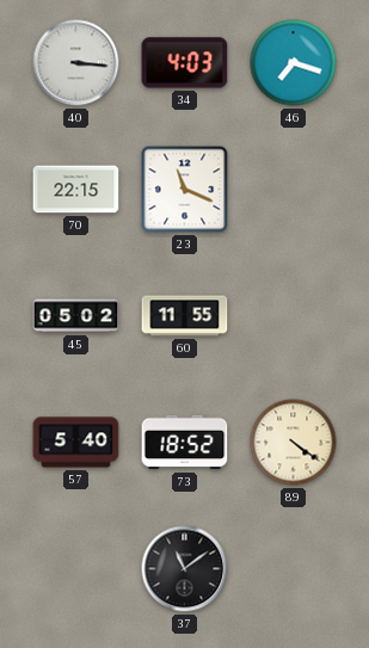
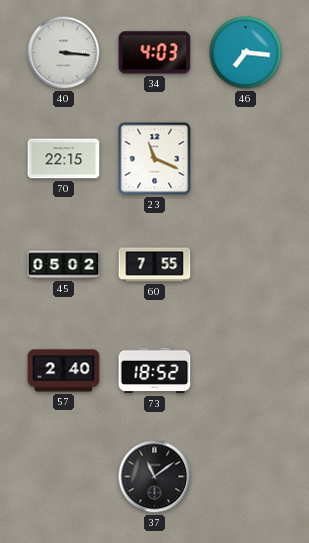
46: 7:18 -> 7:16
60: 11:55 -> 7:55
57: 5:40 -> 2:40
89: 4:21 -> none
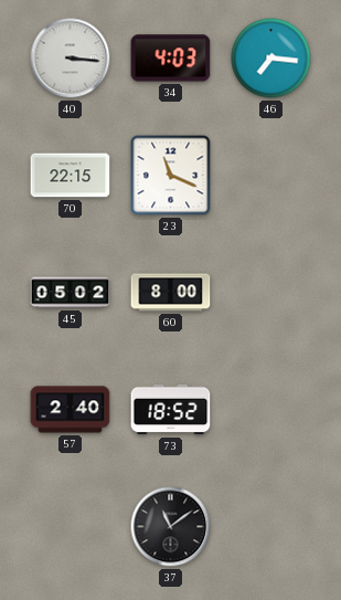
60: 7:55 -> 8:00
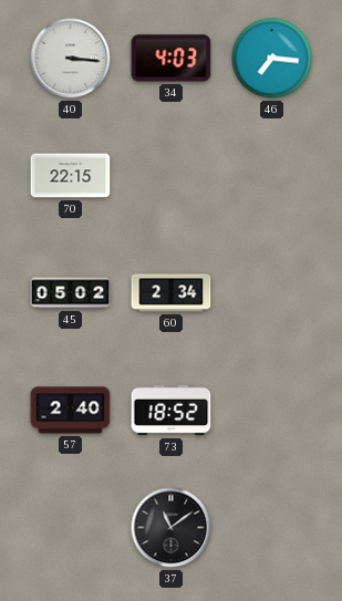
23: 11:19 -> none
60: 8:00 -> 2:34
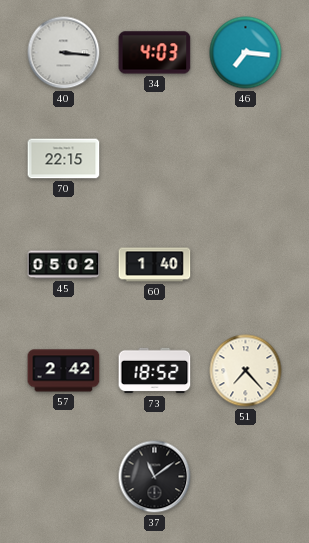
60: 2:34 -> 1:40
57: 2:40 -> 2:42
51: none -> 7:23
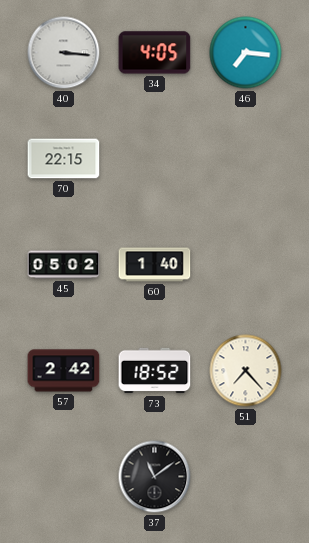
34: 4:03 -> 4:05
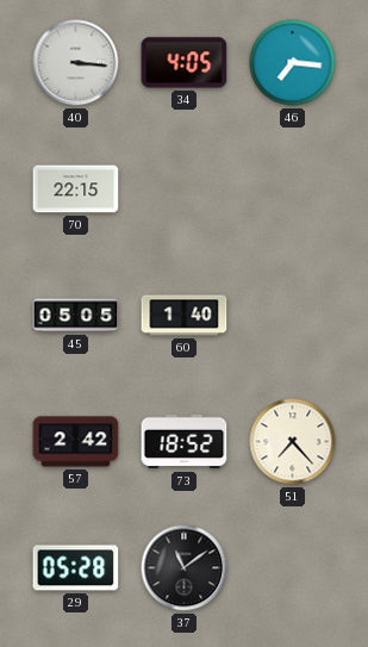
45: 05:02 -> 05:05
29: none -> 05:28
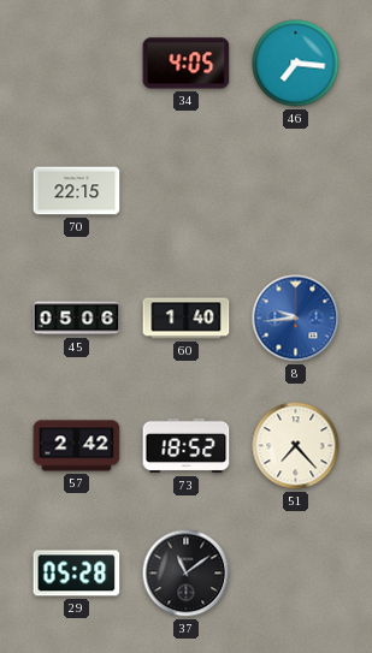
40: 3:16 -> none
45: 05:05 -> 05:06
8: none -> 9:44
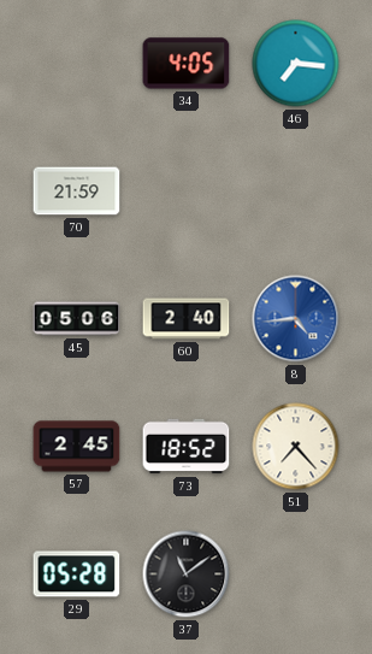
70: 22:15 -> 21:59
60: 1:40 -> 2:40
8: 9:44 -> 4:44
57: 2:42 -> 2:45
